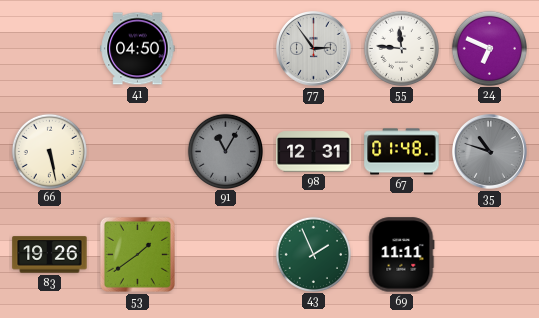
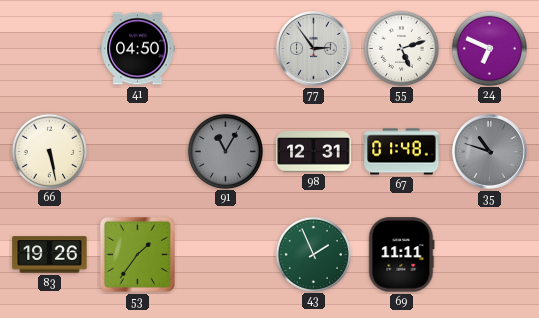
55: 11:46 -> 5:12
53: 1:39 -> 1:36
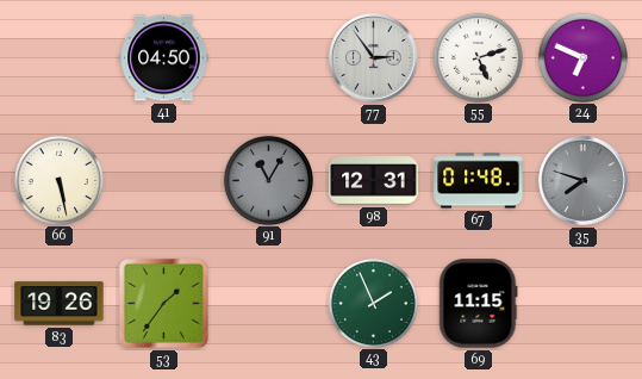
35: 10:48 -> 7:48
69: 11:11 -> 11:15
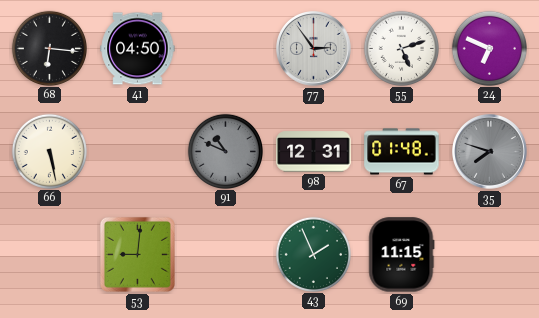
68: none -> 6:16
91: 11:05 -> 10:49
83: 19:26 -> none
53: 1:36 -> 9:01
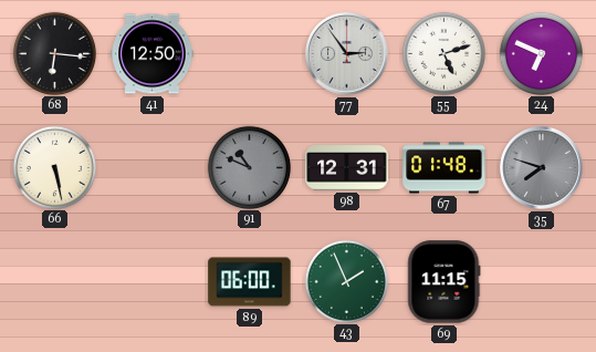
41: 04:50 -> 12:50
53: 9:01 -> none
89: none -> 06:00
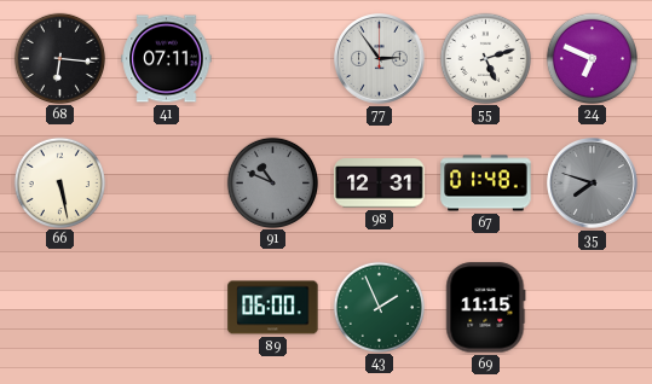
41: 12:50 -> 07:11
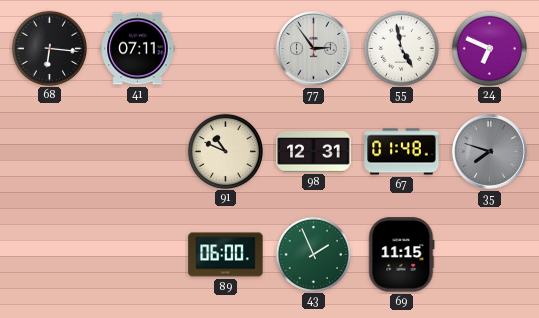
55: 5:12 -> 4:58
66: 5:28 -> none
91 dial: grey -> cream
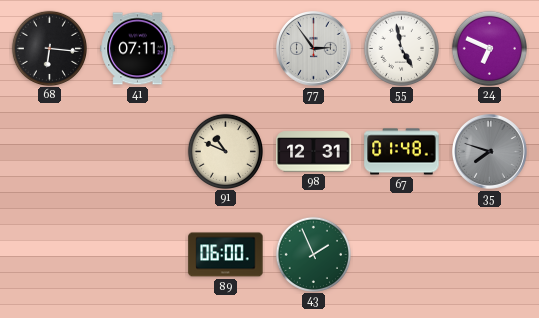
69: 11:15 -> none
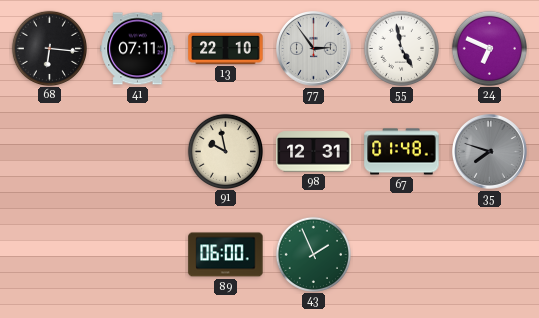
13: none -> 22:10
91: 10:49 -> 9:58
